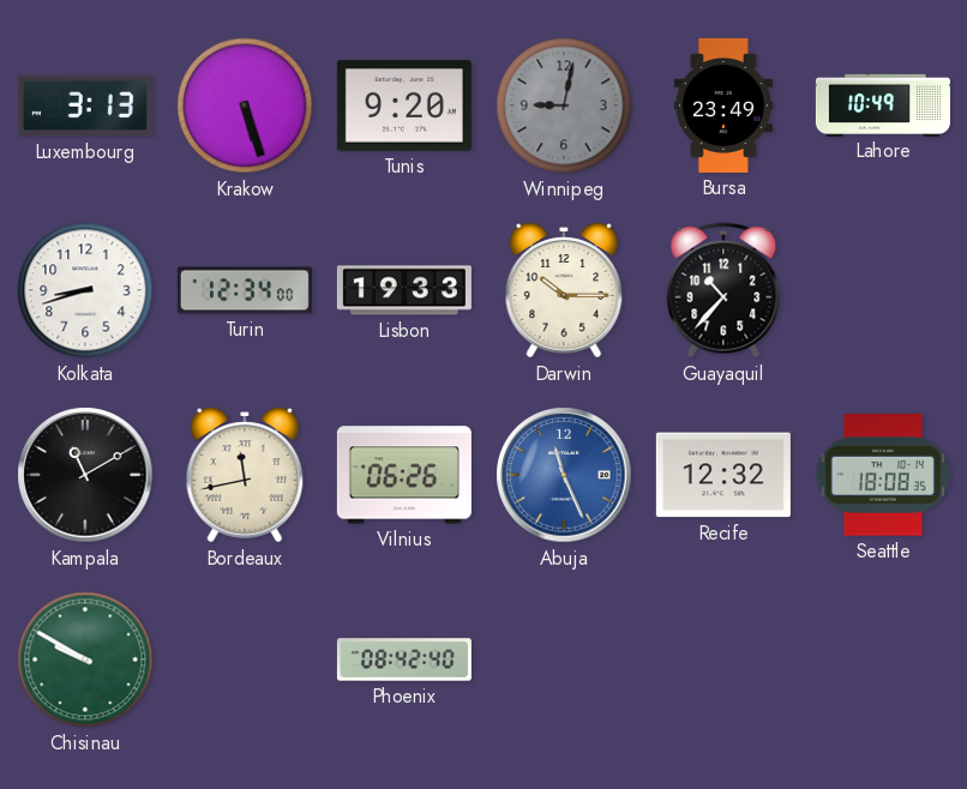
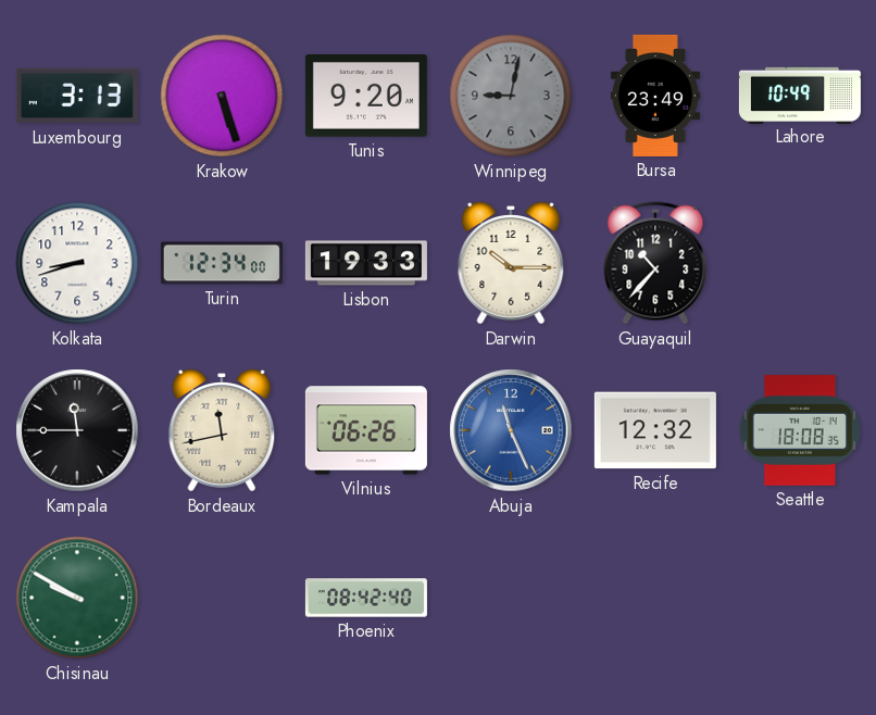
Kampala: 11:10 -> 11:45
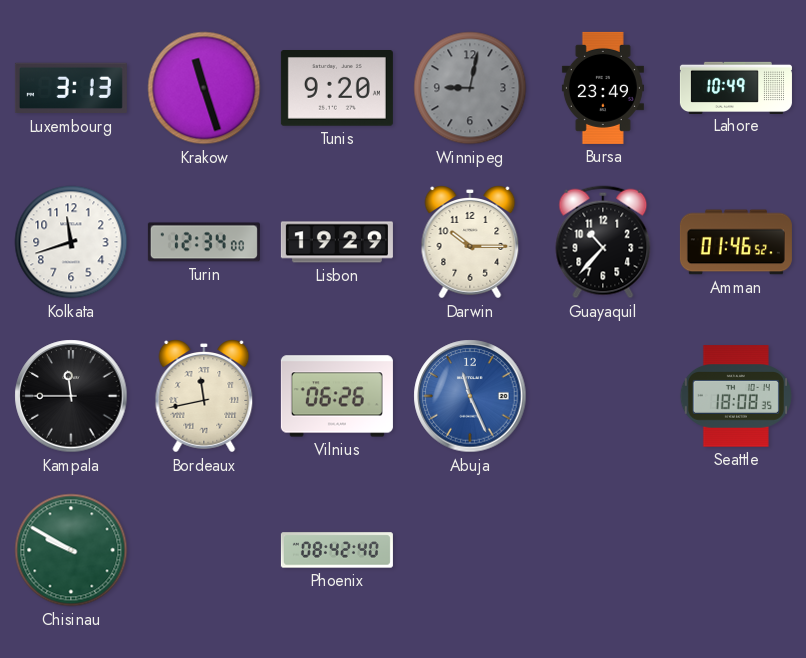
Krakow: 5:27 -> 11:27
Kolkata: 8:42 -> 11:42
Lisbon: 19:33 -> 19:29
Amman: none -> 01:46
Recife: 12:32 -> none
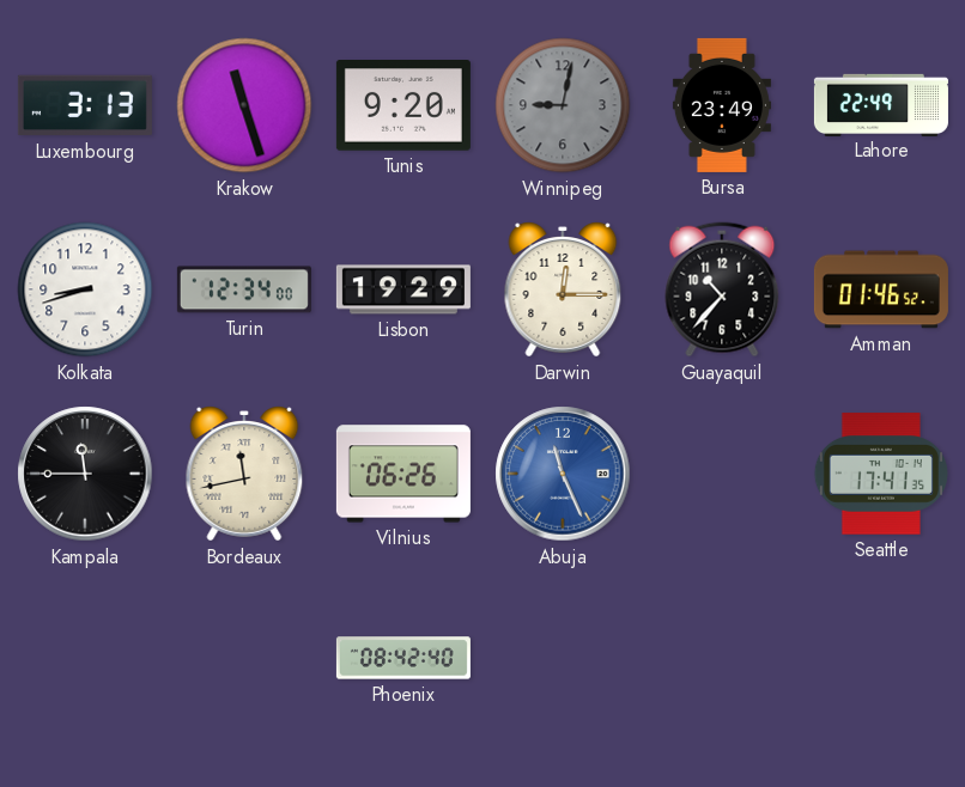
Lahore: 10:49 -> 22:49
Kolkata: 11:42 -> 8:42
Darwin: 10:15 -> 12:15
Seattle: 18:08 -> 17:41
Chisinau: 9:50 -> none
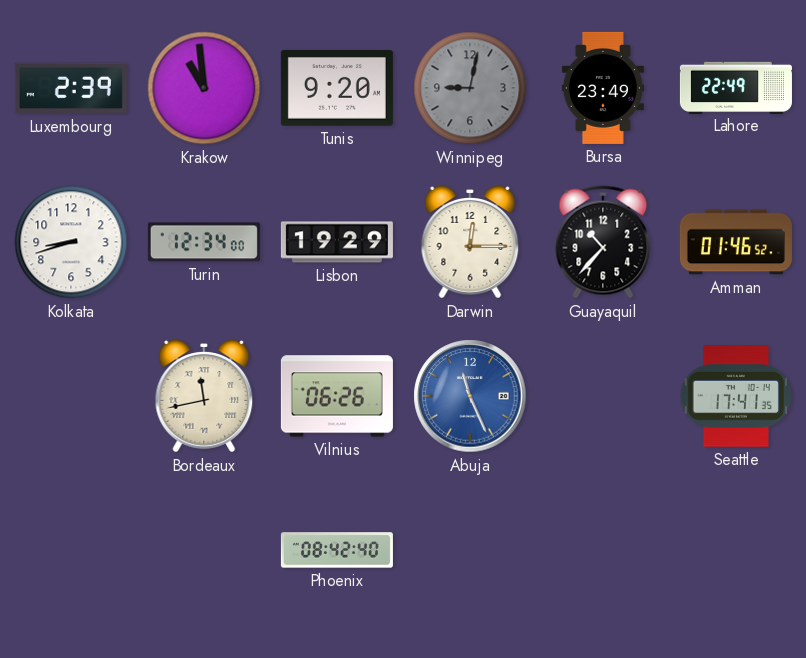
Luxembourg: 3:13 -> 2:39
Krakow: 11:27 -> 10:59
Kampala: 11:45 -> none
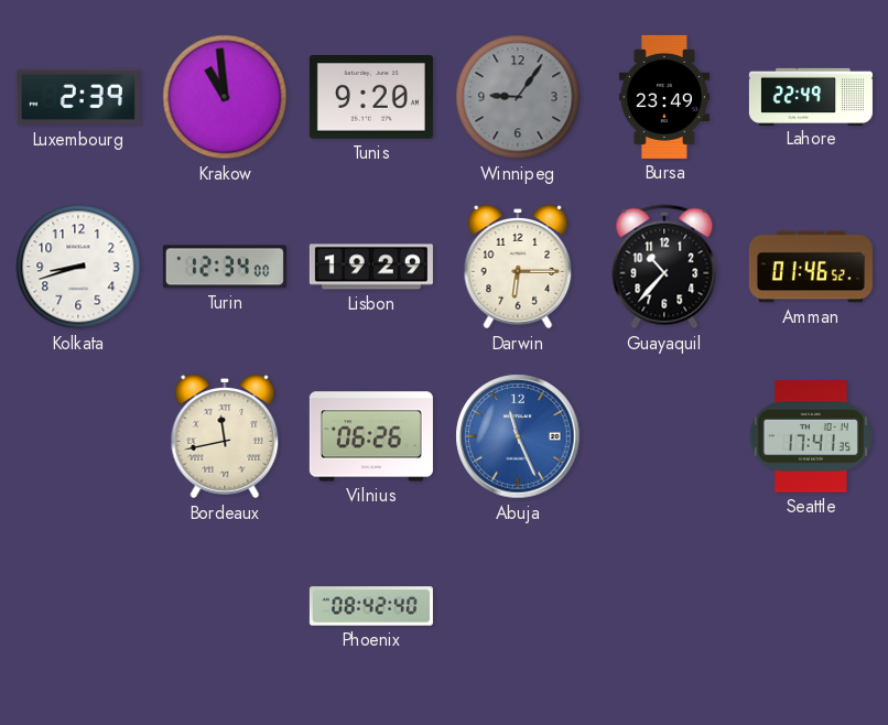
Winnipeg: 9:02 -> 9:06
Darwin: 12:15 -> 6:15
